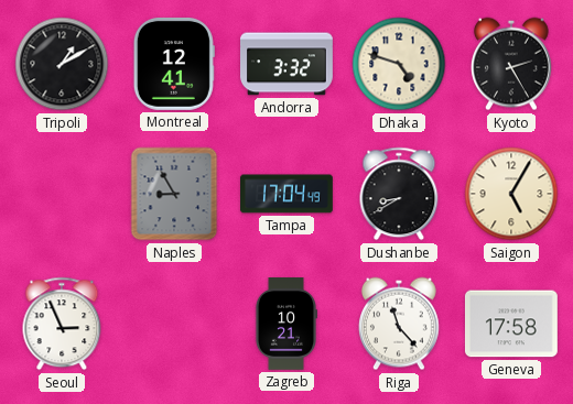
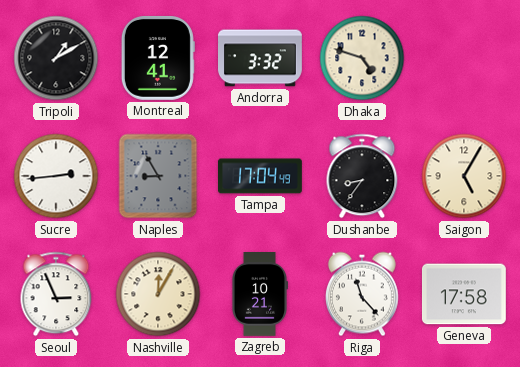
Kyoto: 2:25 -> none
Sucre: none -> 2:44
Dushanbe: 8:40 -> 8:36
Nashville: none -> 12:05
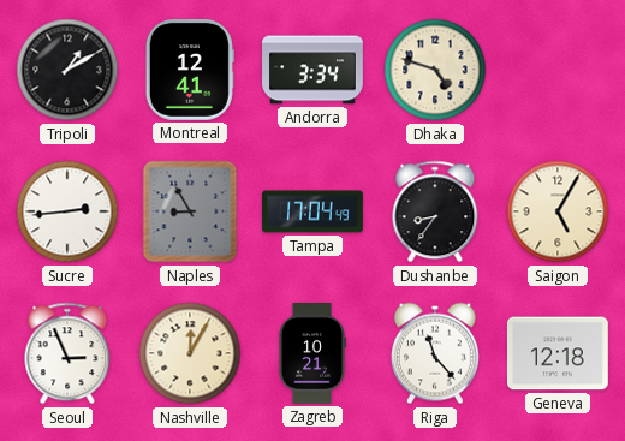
Andorra: 3:32 -> 3:34
Geneva: 17:58 -> 12:18
